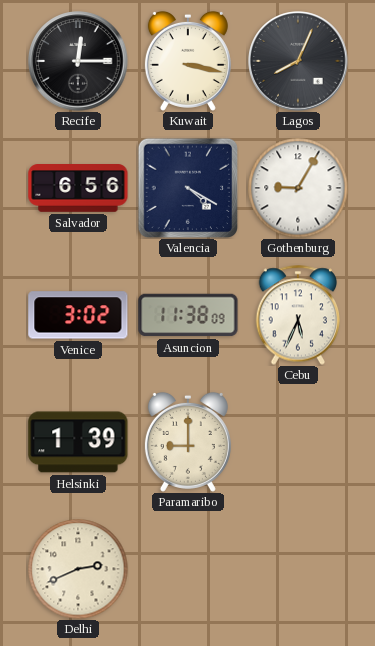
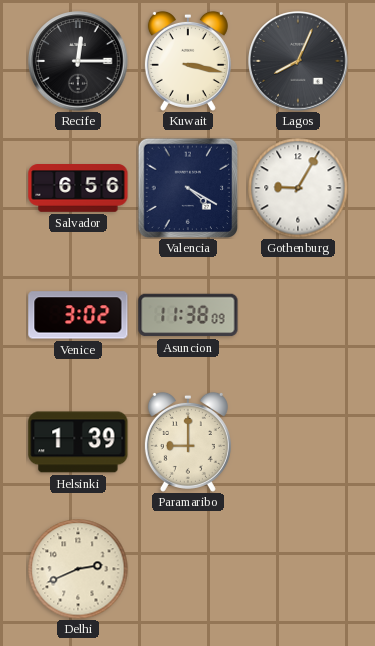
Cebu: 5:34 -> none
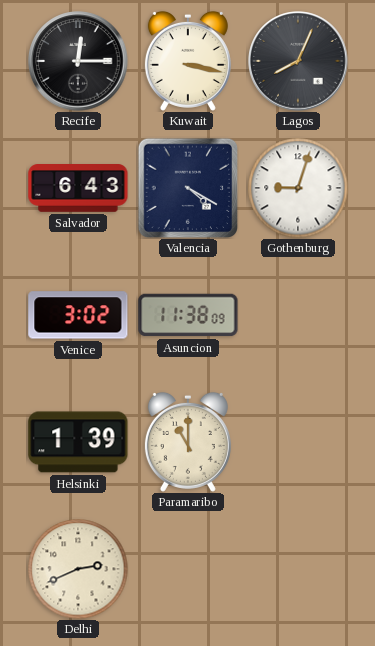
Salvador: 6:56 -> 6:43
Gothenburg: 9:05 -> 9:03
Paramaribo: 9:00 -> 11:00
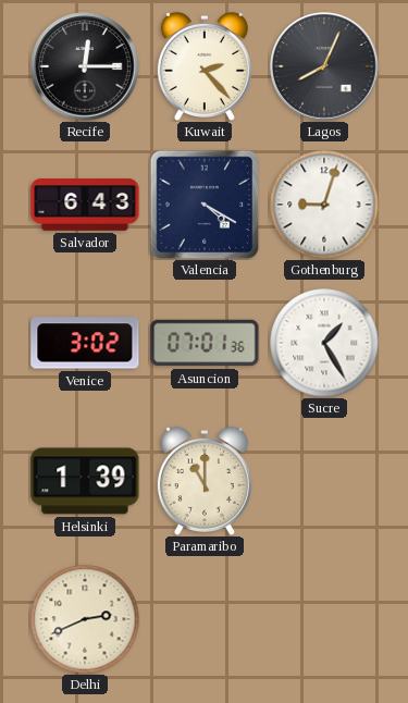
Kuwait: 3:17 -> 2:23
Asuncion: 11:38 -> 07:01
Sucre: none -> 1:25
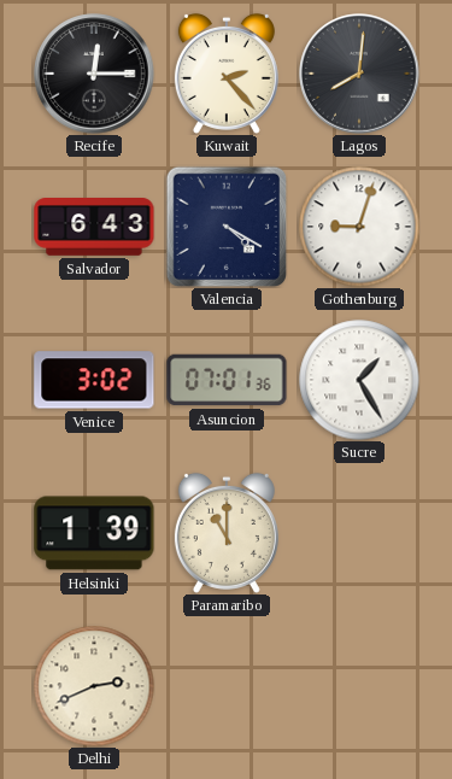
Lagos: 8:04 -> 8:01
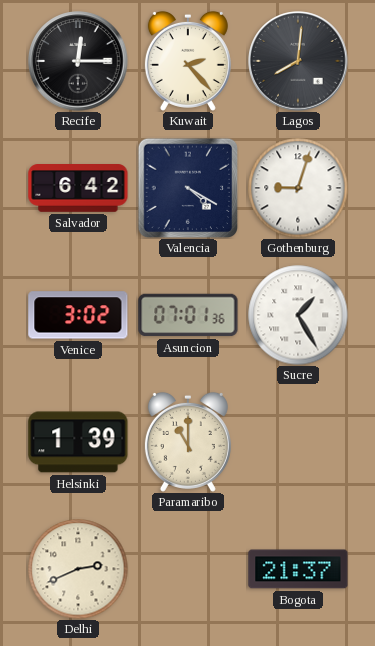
Salvador: 6:43 -> 6:42
Bogota: none -> 21:37
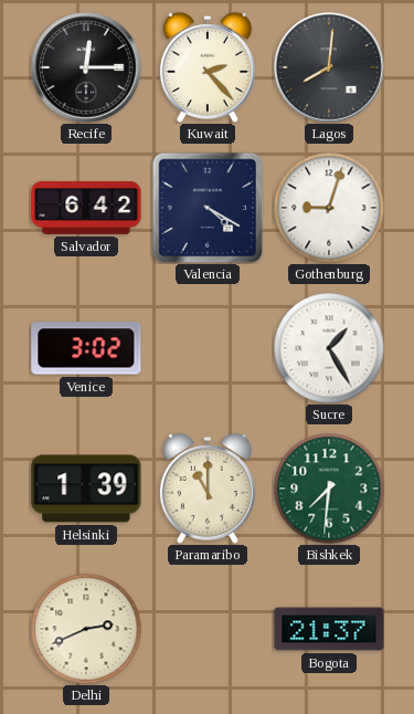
Asuncion: 07:01 -> none
Bishkek: none -> 7:31
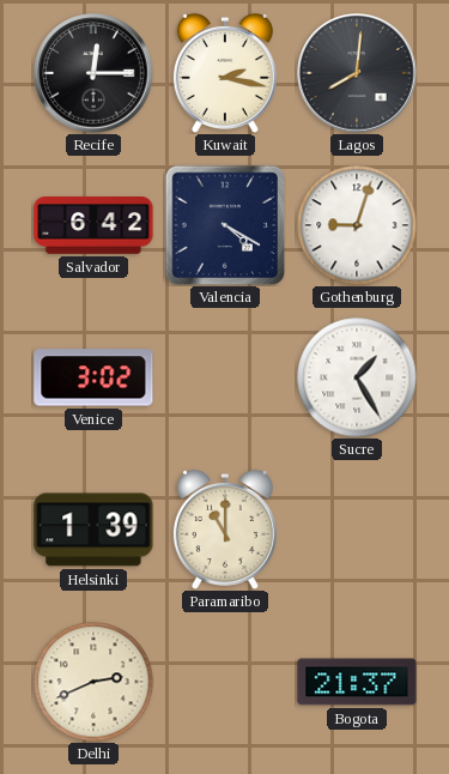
Kuwait: 2:23 -> 2:17
Bishkek: 7:31 -> none
